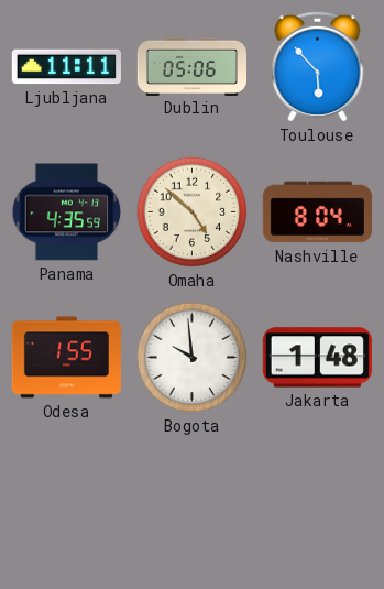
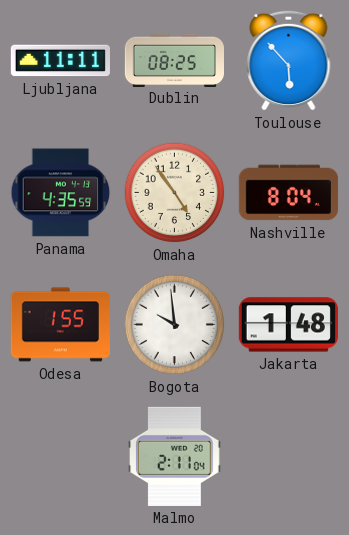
Dublin: 05:06 -> 08:25
Omaha: 4:52 -> 4:54
Malmo: none -> 2:11
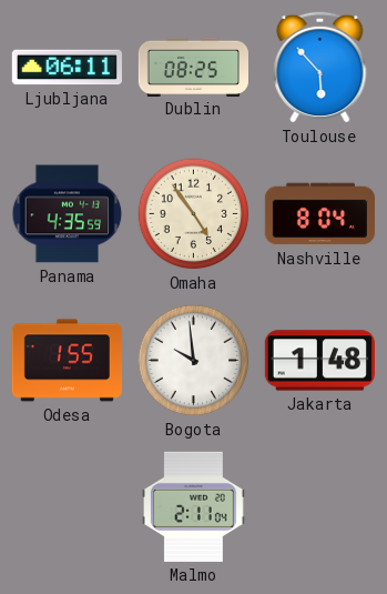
Ljubljana: 11:11 -> 06:11
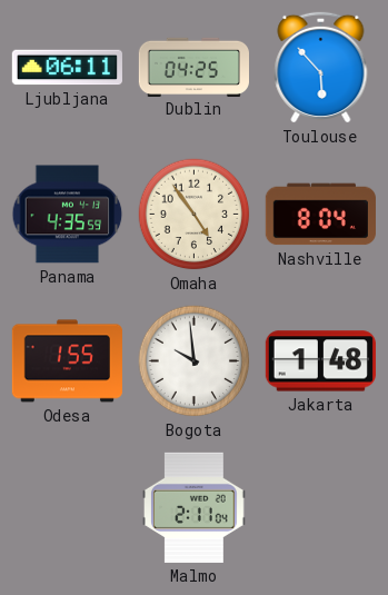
Dublin: 08:25 -> 04:25
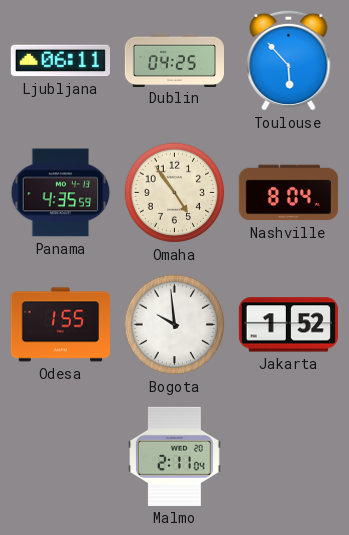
Jakarta: 1:48 -> 1:52
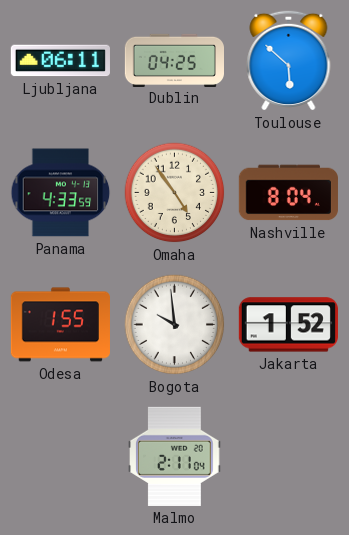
Toulouse: 5:53 -> 5:52
Panama: 4:35 -> 4:33
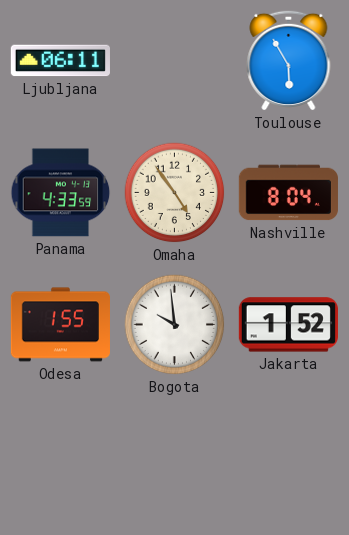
Dublin: 04:25 -> none
Toulouse: 5:52 -> 5:55
Malmo: 2:11 -> none
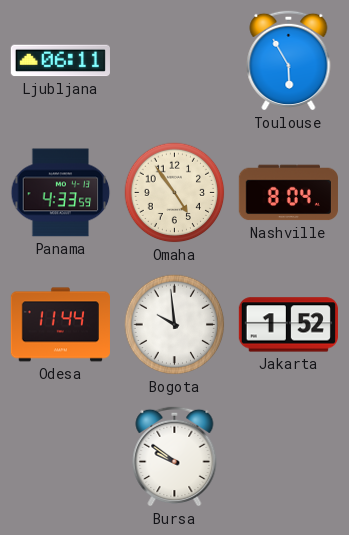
Odesa: 1:55 -> 11:44
Bursa: none -> 9:51
